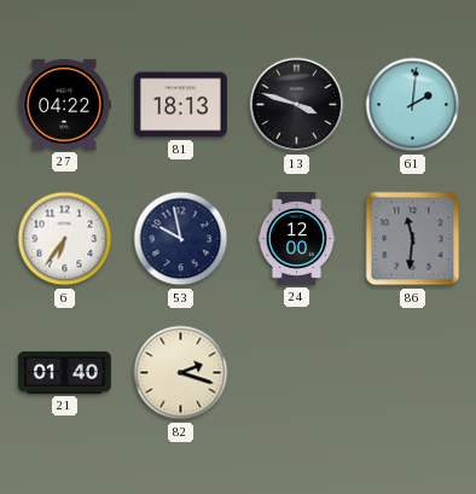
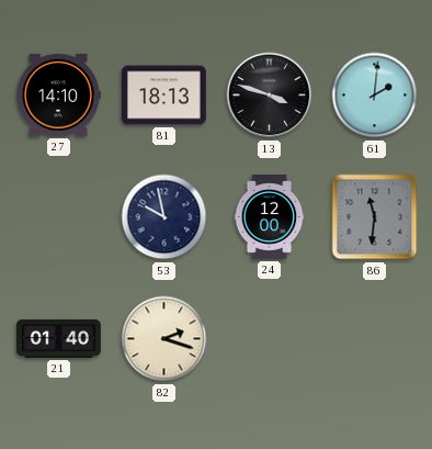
27: 04:22 -> 14:10
6: 6:36 -> none
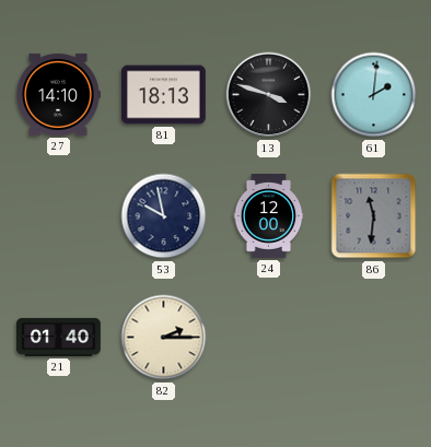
82: 2:18 -> 2:15
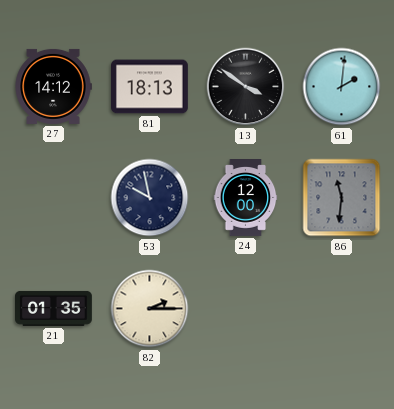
27: 14:10 -> 14:12
13: 3:48 -> 3:51
21: 01:40 -> 01:35
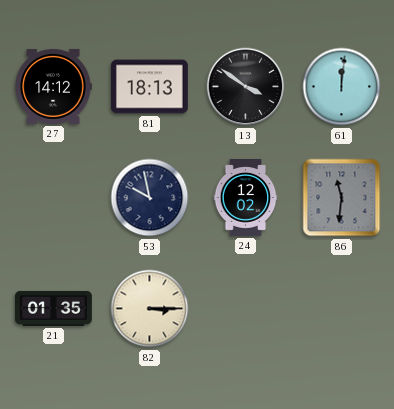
61: 2:01 -> 12:01
24: 12:00 -> 12:02
82: 2:15 -> 3:15
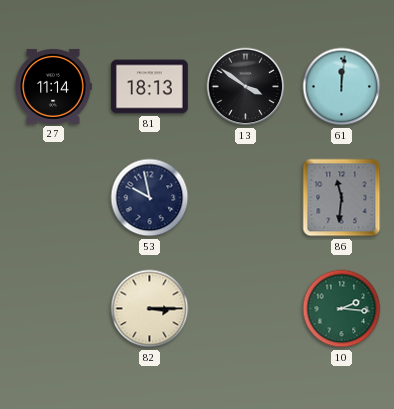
27: 14:12 -> 11:14
24: 12:02 -> none
21: 01:35 -> none
10: none -> 2:16
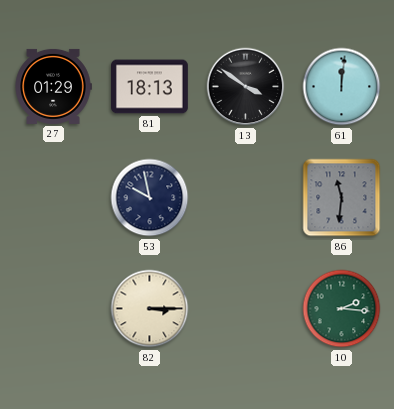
27: 11:14 -> 01:29
